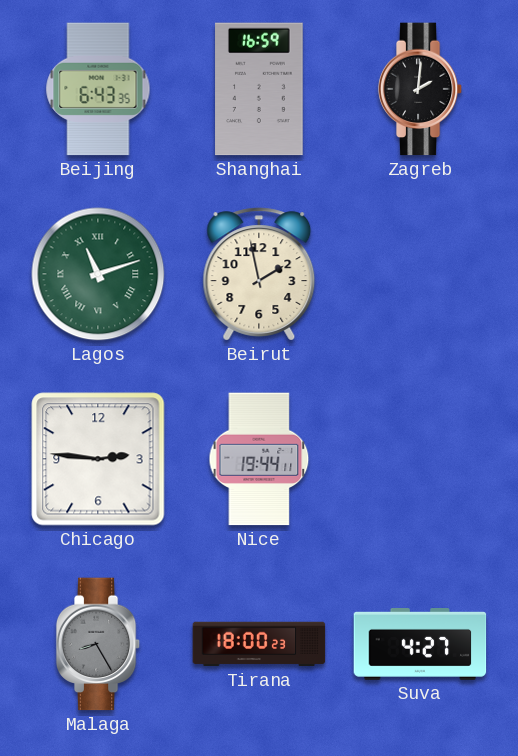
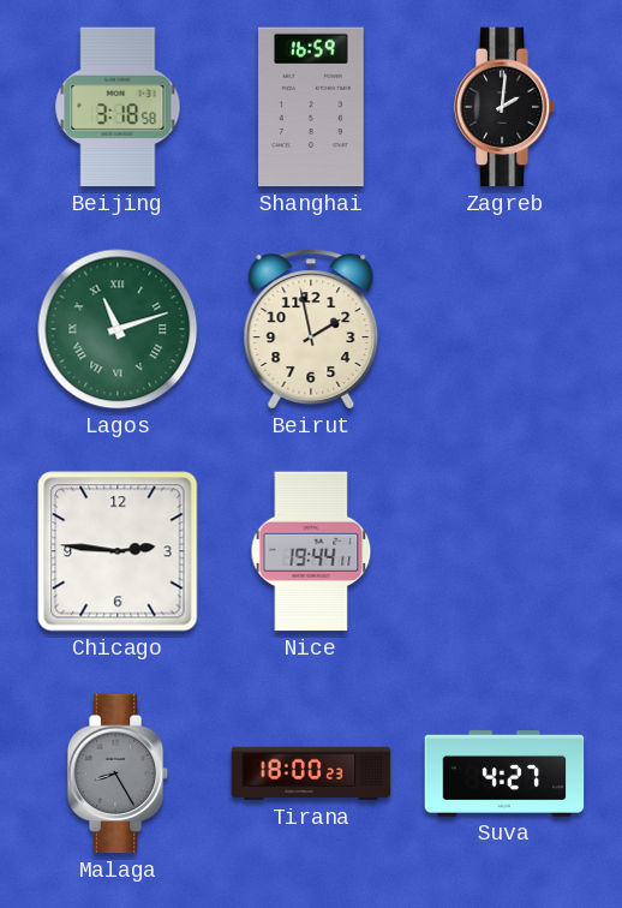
Beijing: 6:43 -> 3:18
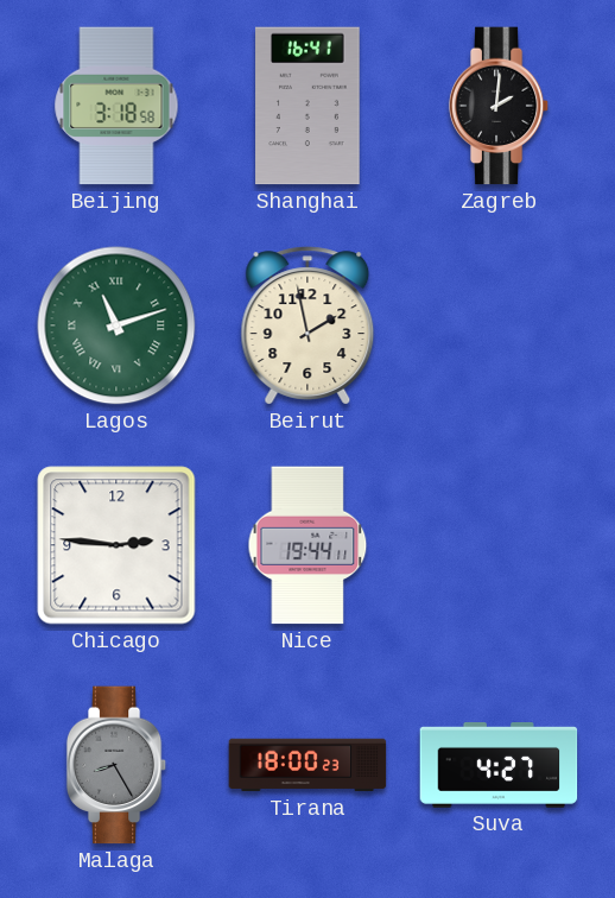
Shanghai: 16:59 -> 16:41
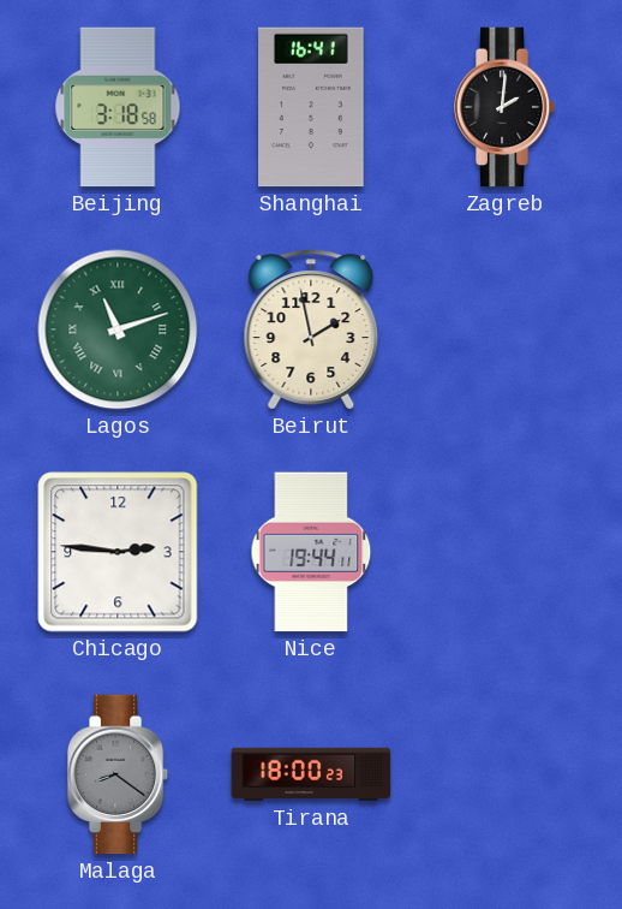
Malaga: 8:25 -> 8:21
Suva: 4:27 -> none
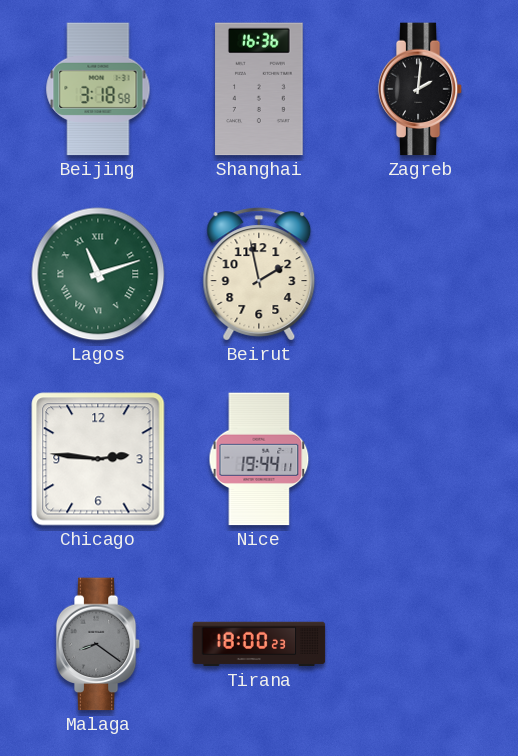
Shanghai: 16:41 -> 16:36
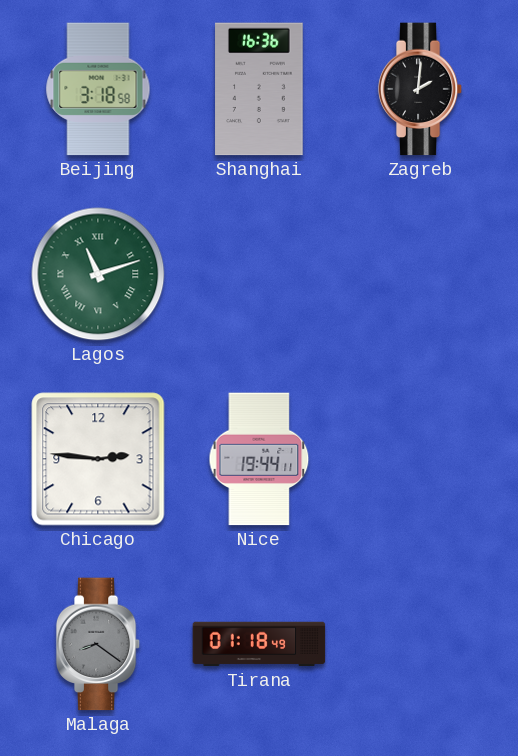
Beirut: 1:58 -> none
Tirana: 18:00 -> 01:18
